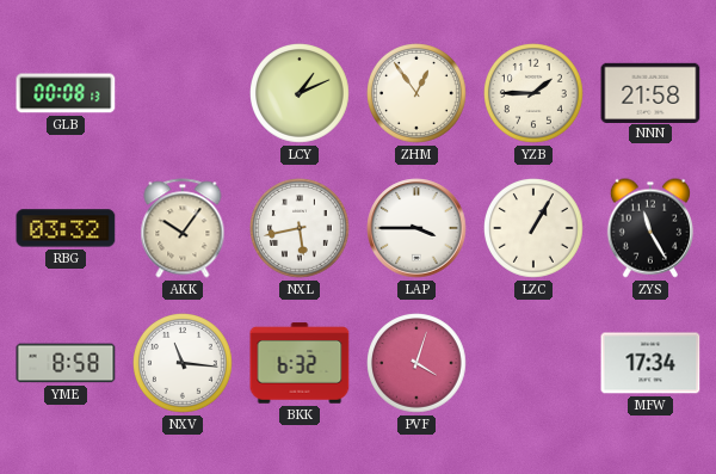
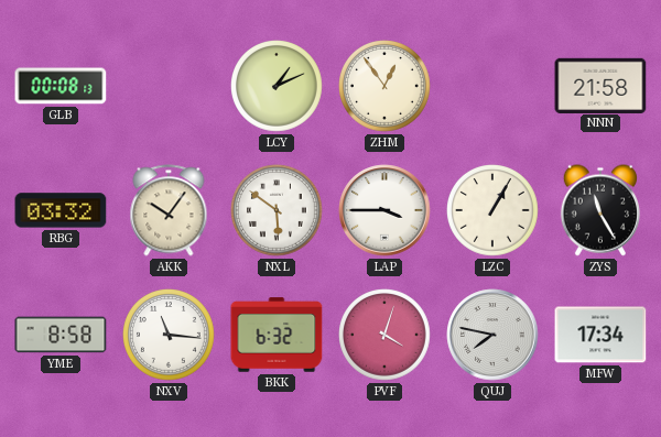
YZB: 1:45 -> none
NXL: 5:43 -> 5:51
QUJ: none -> 7:47
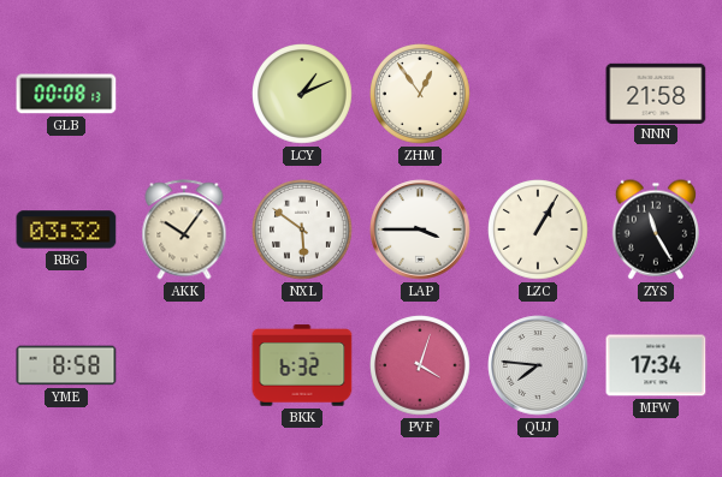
NXV: 11:16 -> none
QUJ: 7:47 -> 7:46
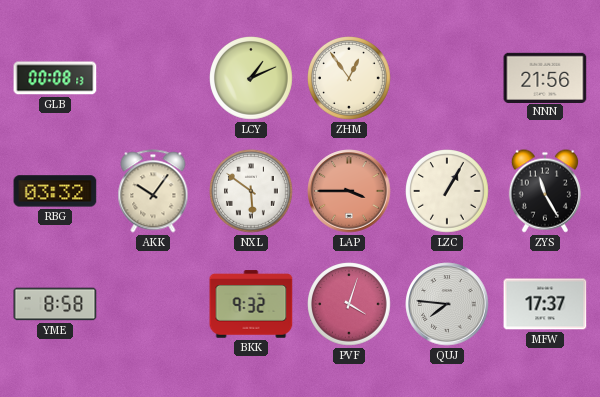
NNN: 21:58 -> 21:56
LAP dial: white -> salmon
BKK: 6:32 -> 9:32
MFW: 17:34 -> 17:37
